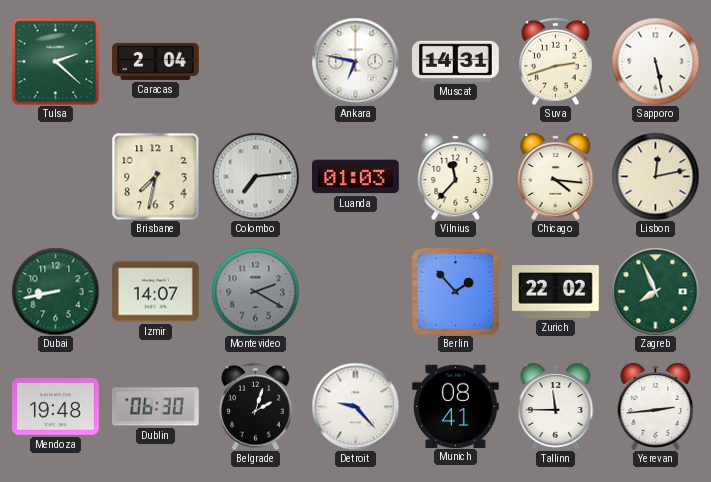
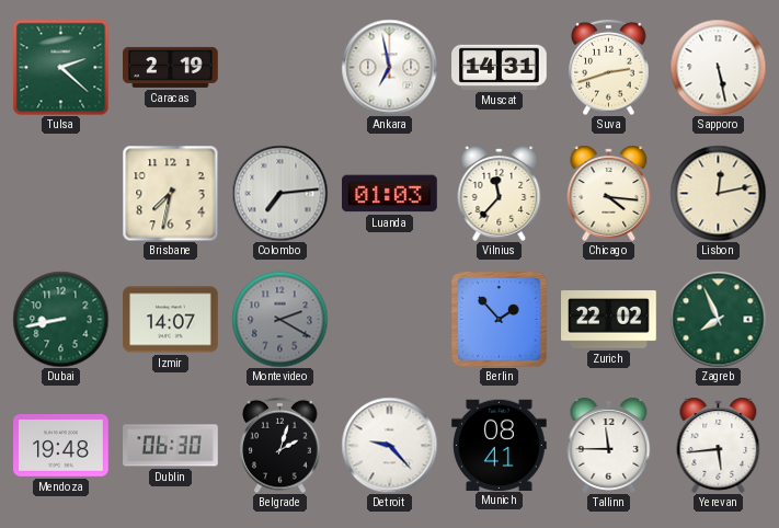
Caracas: 2:04 -> 2:19
Ankara: 6:47 -> 6:58
Yerevan: 2:44 -> 5:44
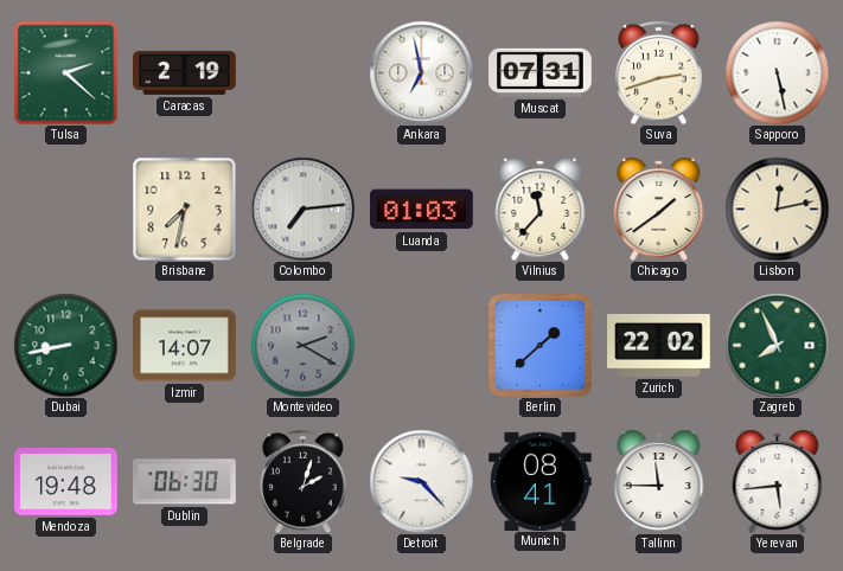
Muscat: 14:31 -> 07:31
Chicago: 4:16 -> 1:39
Berlin: 1:53 -> 1:38
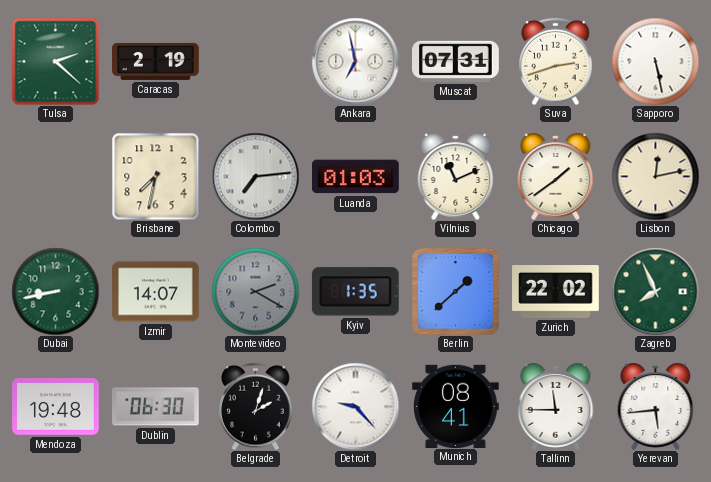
Vilnius: 11:37 -> 11:11
Kyiv: none -> 1:35
